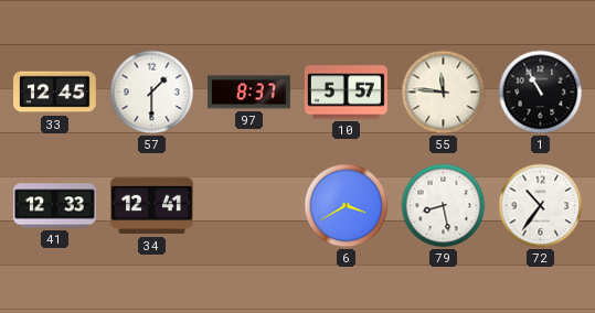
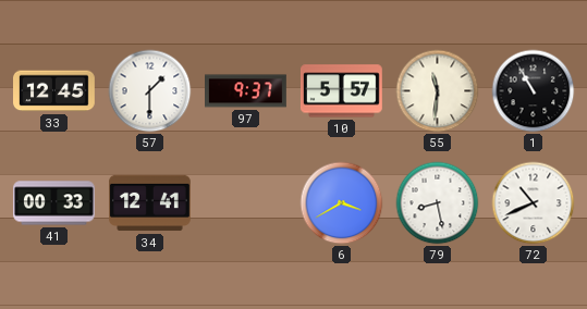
97: 8:37 -> 9:37
55: 11:46 -> 11:31
41: 12:33 -> 00:33
72: 10:36 -> 10:41
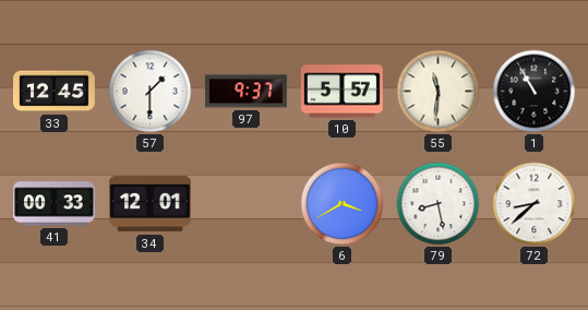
34: 12:41 -> 12:01
72: 10:41 -> 8:38
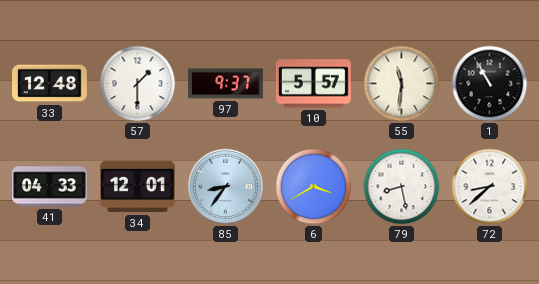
33: 12:45 -> 12:48
41: 00:33 -> 04:33
85: none -> 8:36
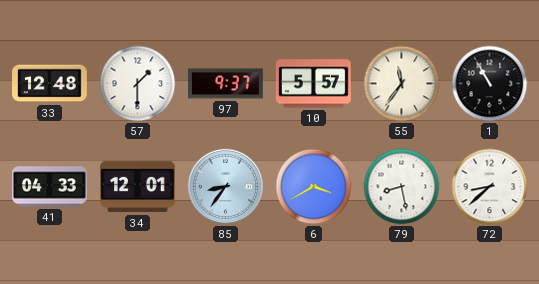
55: 11:31 -> 11:36
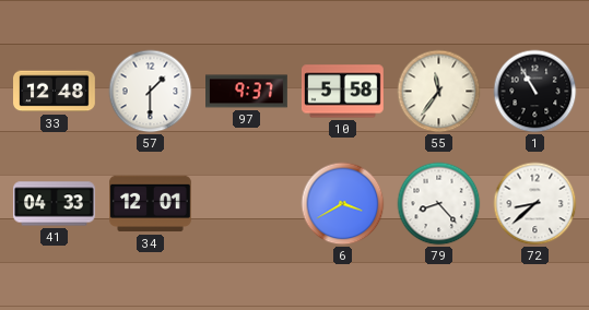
10: 5:57 -> 5:58
85: 8:36 -> none
79: 8:28 -> 8:23
